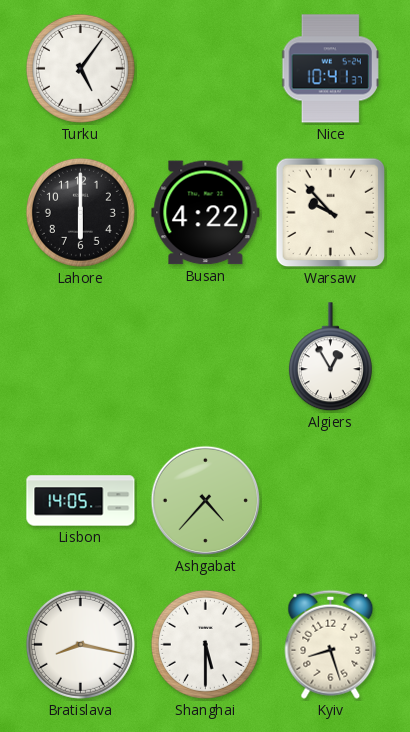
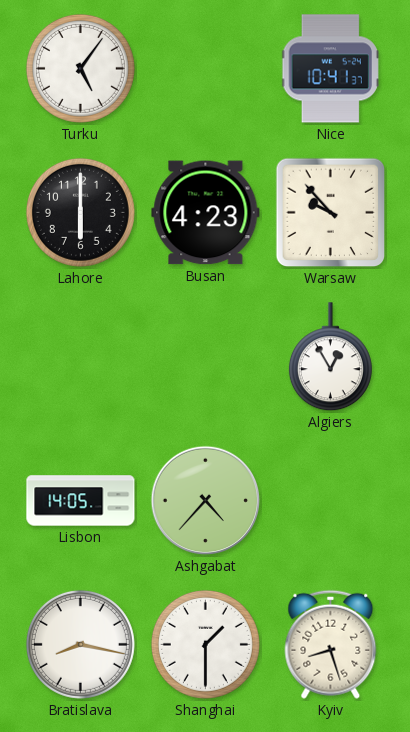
Busan: 4:22 -> 4:23
Shanghai: 5:30 -> 1:30
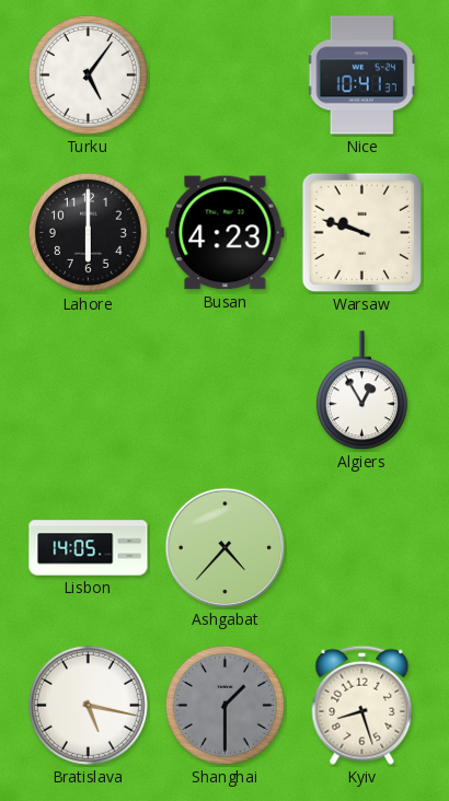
Warsaw: 9:53 -> 9:48
Bratislava: 8:17 -> 5:17
Shanghai dial: white -> grey
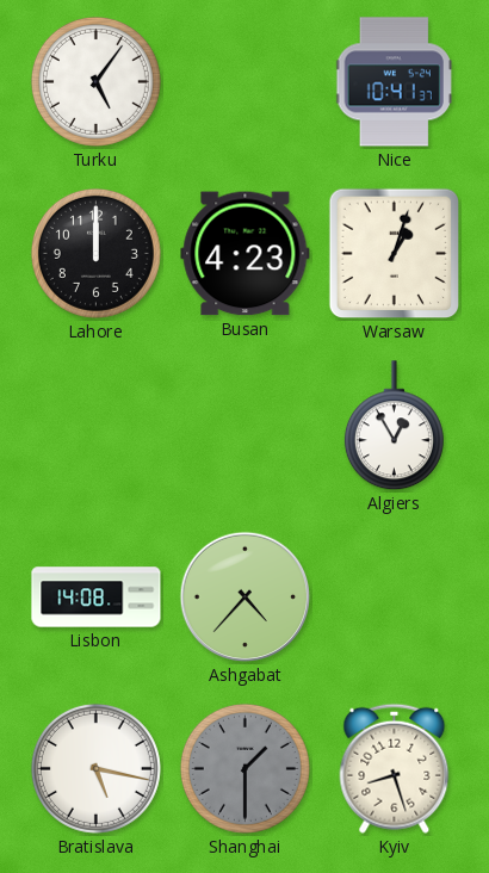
Lahore: 6:00 -> 12:00
Warsaw: 9:48 -> 1:03
Lisbon: 14:05 -> 14:08
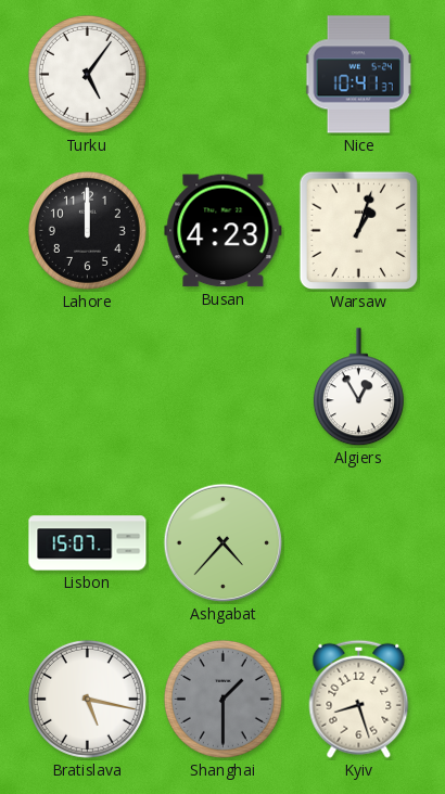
Lisbon: 14:08 -> 15:07
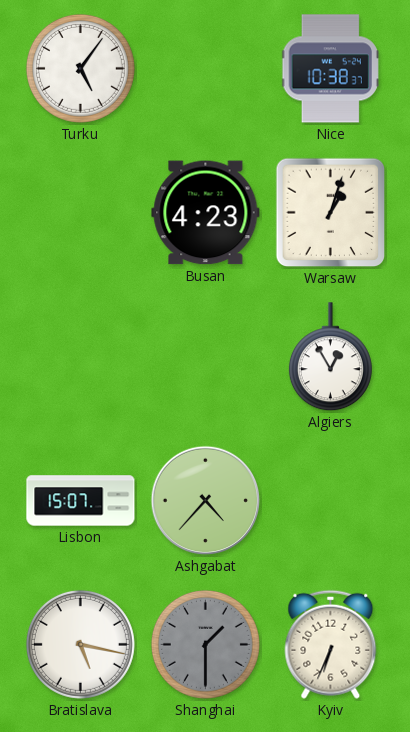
Nice: 10:41 -> 10:38
Lahore: 12:00 -> none
Kyiv: 8:27 -> 6:34
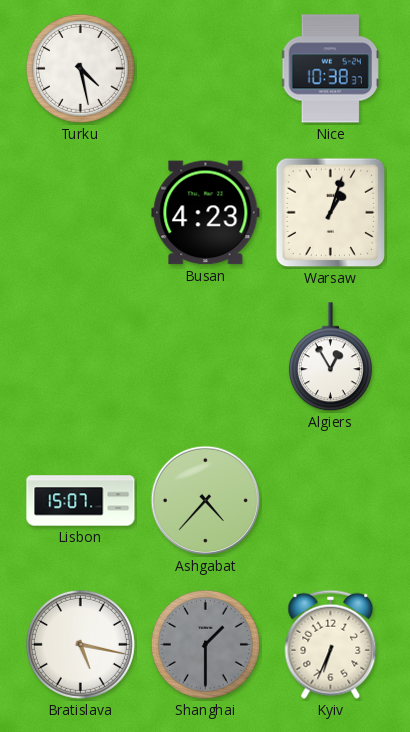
Turku: 5:06 -> 4:28
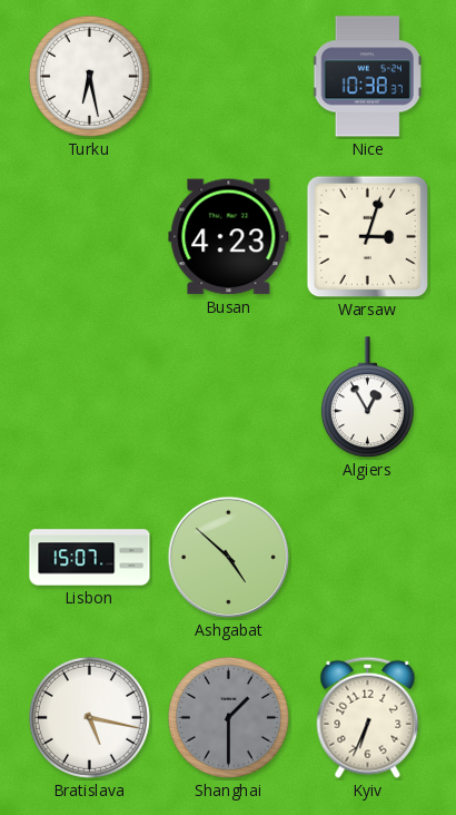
Turku: 4:28 -> 6:28
Warsaw: 1:03 -> 3:03
Ashgabat: 4:37 -> 4:52
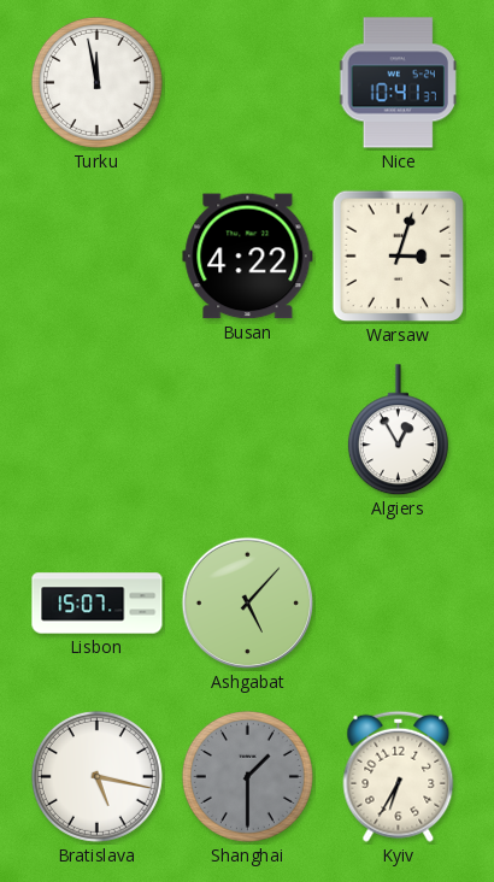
Turku: 6:28 -> 11:58
Nice: 10:38 -> 10:41
Busan: 4:23 -> 4:22
Ashgabat: 4:52 -> 5:07
Kyiv: 6:34 -> 6:35
